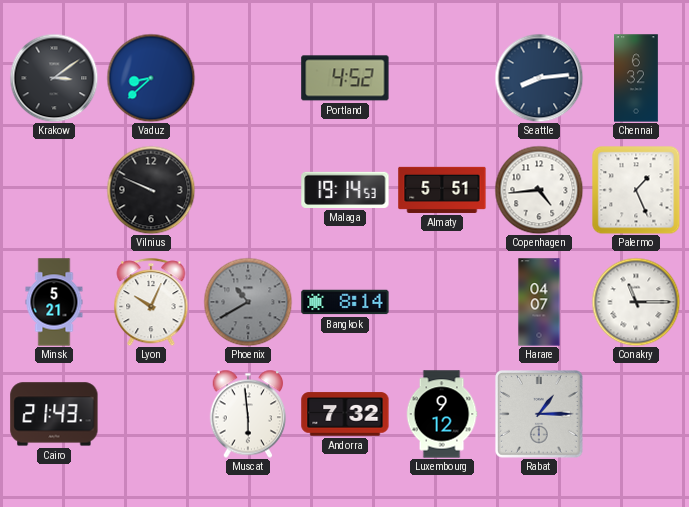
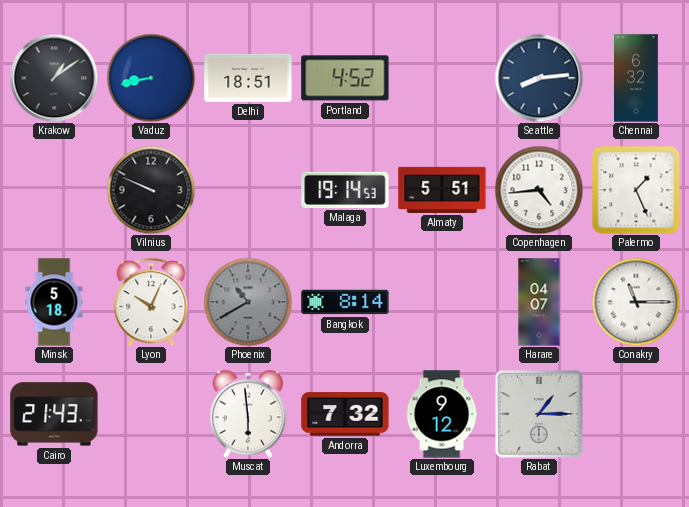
Krakow: 3:09 -> 1:09
Vaduz: 8:38 -> 8:43
Delhi: none -> 18:51
Minsk: 5:21 -> 5:18
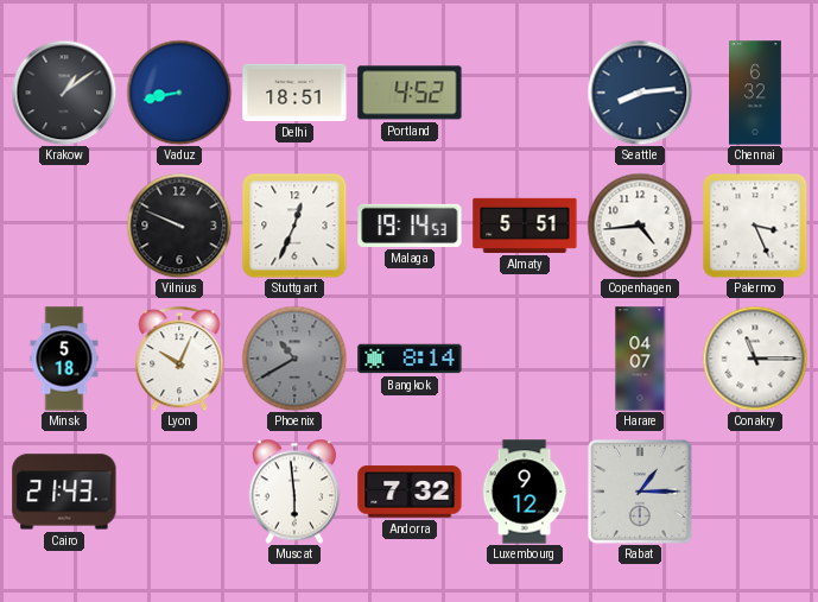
Stuttgart: none -> 12:34
Palermo: 1:26 -> 3:26
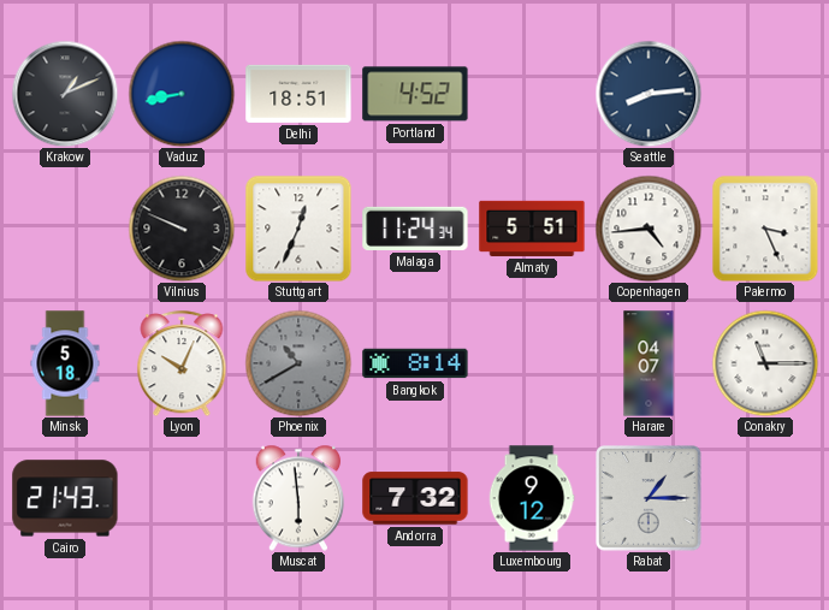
Krakow: 1:09 -> 1:11
Chennai: 6:32 -> none
Malaga: 19:14 -> 11:24
